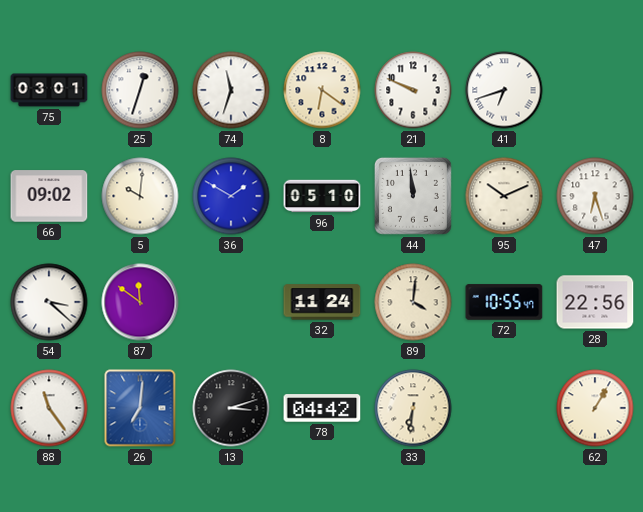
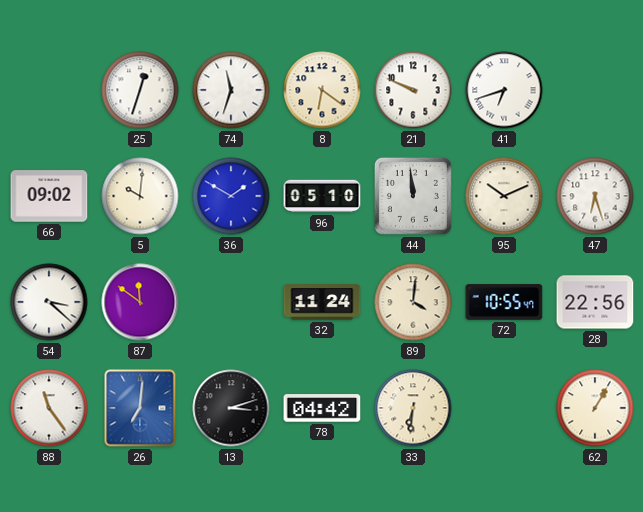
75: 03:01 -> none
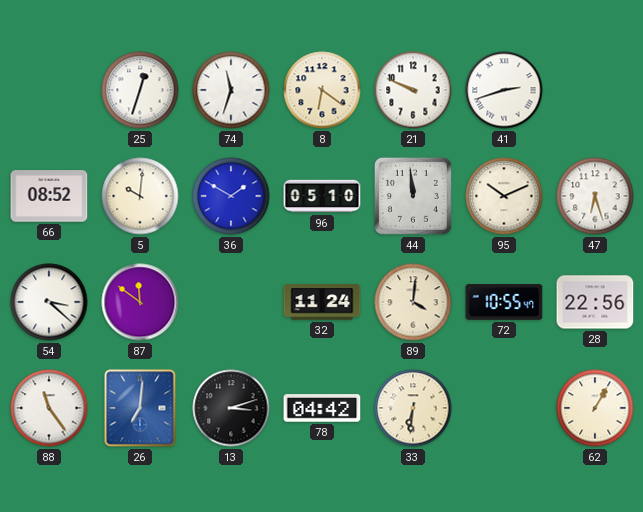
41: 6:42 -> 2:42
66: 09:02 -> 08:52
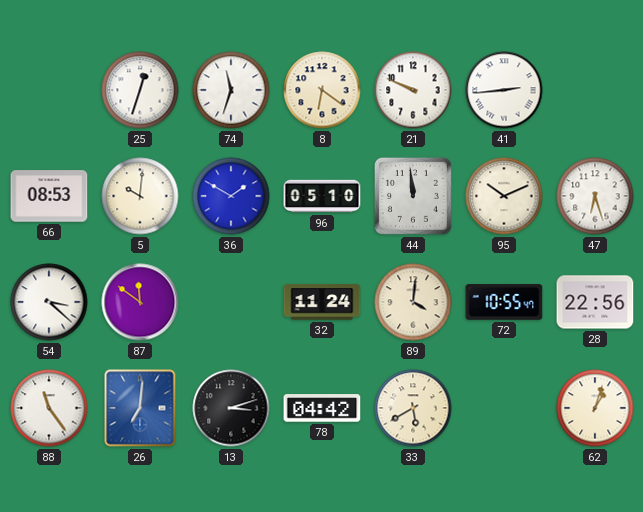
41: 2:42 -> 2:44
66: 08:52 -> 08:53
33: 6:31 -> 5:40
62: 1:05 -> 1:03
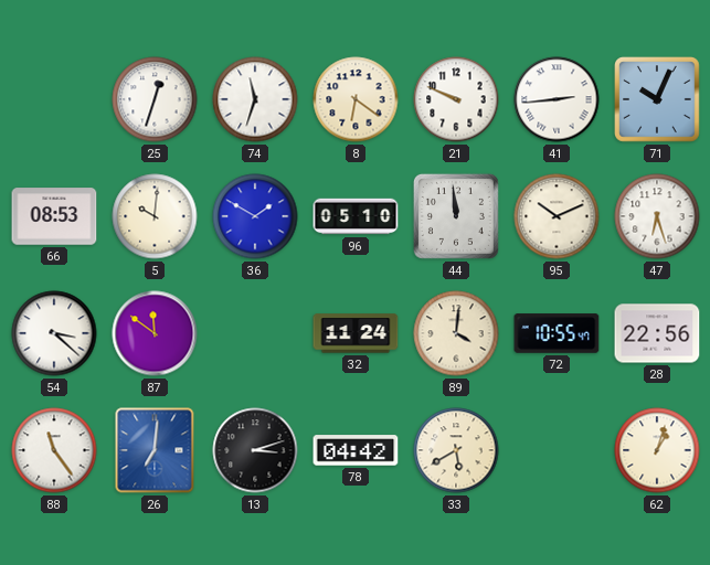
71: none -> 10:04
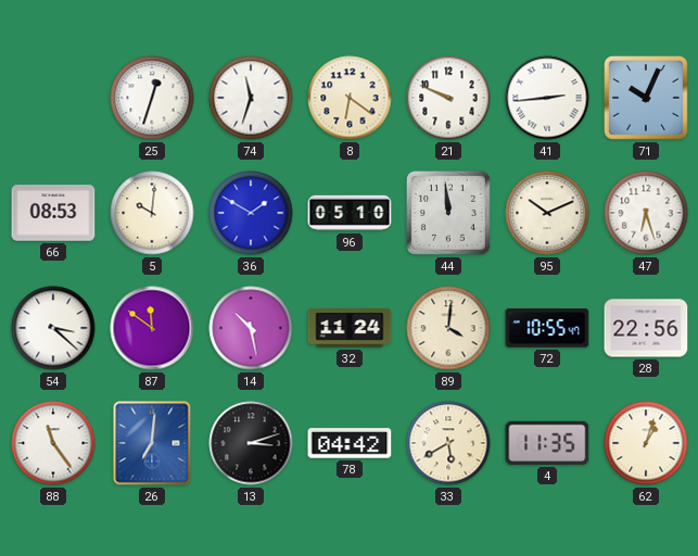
14: none -> 10:28
4: none -> 11:35
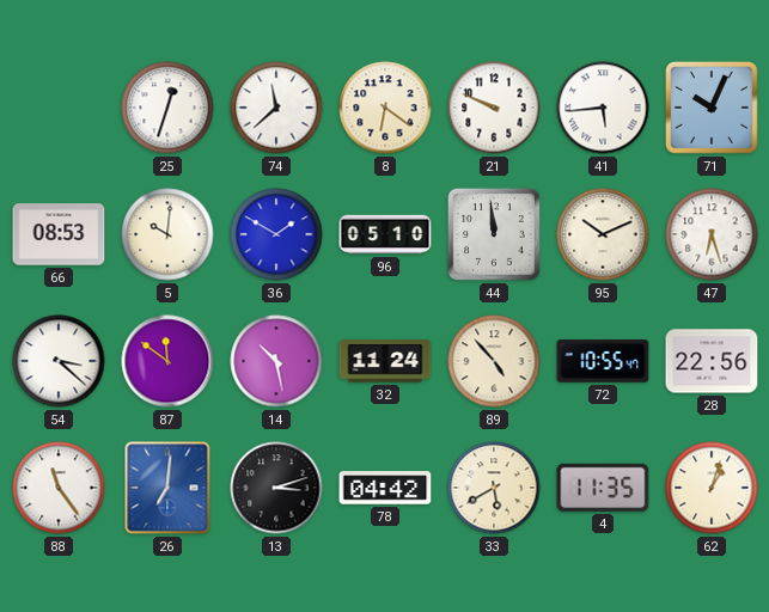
74: 11:33 -> 11:38
41: 2:44 -> 5:44
89: 4:01 -> 4:53
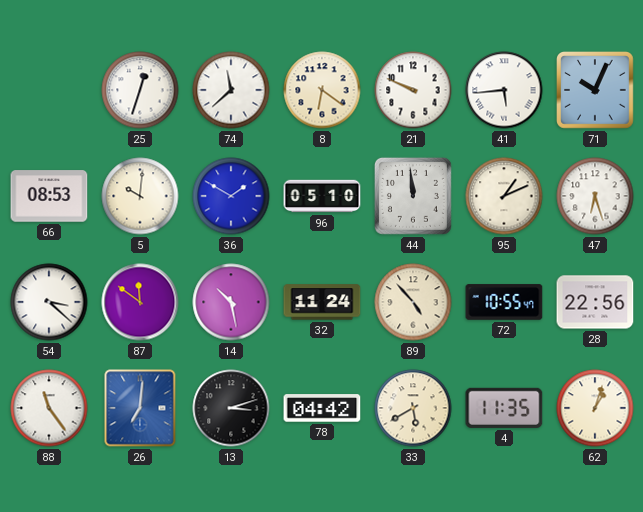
95: 10:11 -> 1:11
